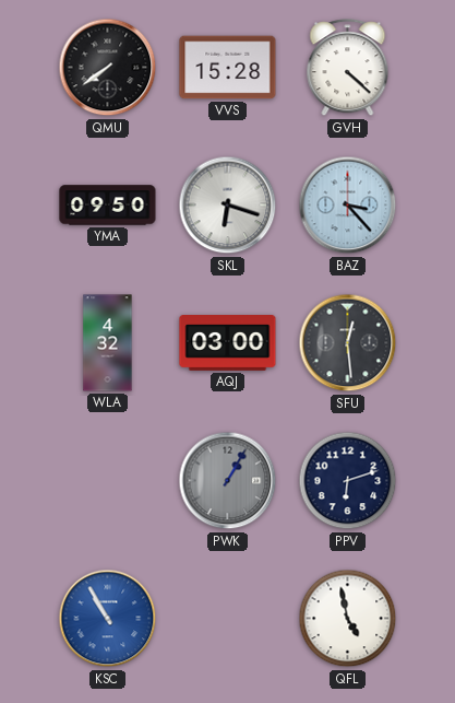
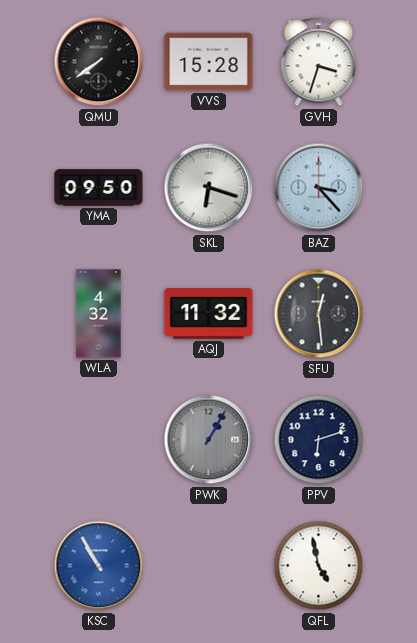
GVH: 4:22 -> 3:33
AQJ: 03:00 -> 11:32
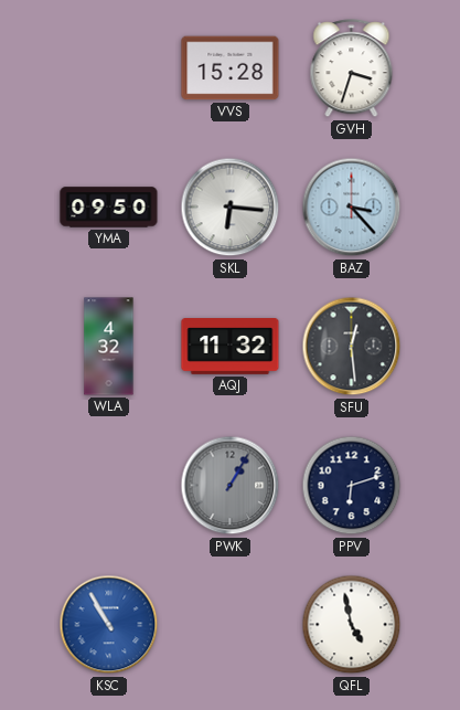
QMU: 7:39 -> none
SKL: 6:18 -> 6:16
